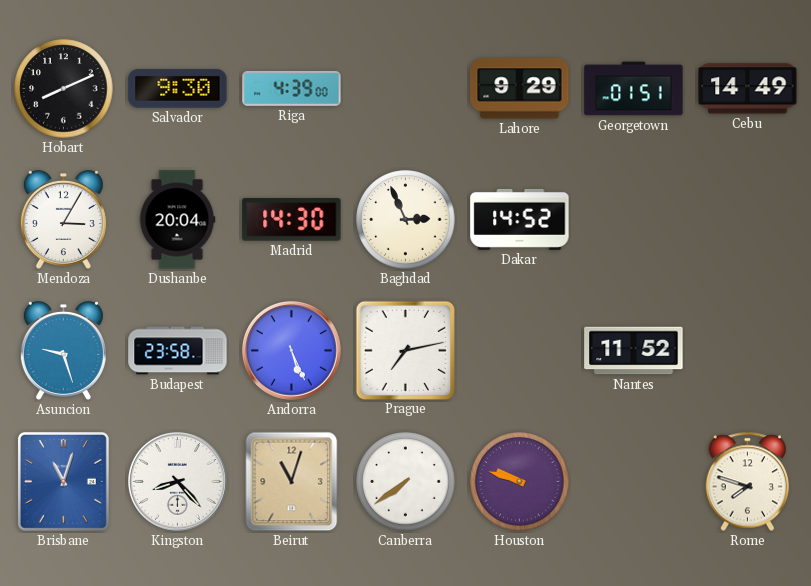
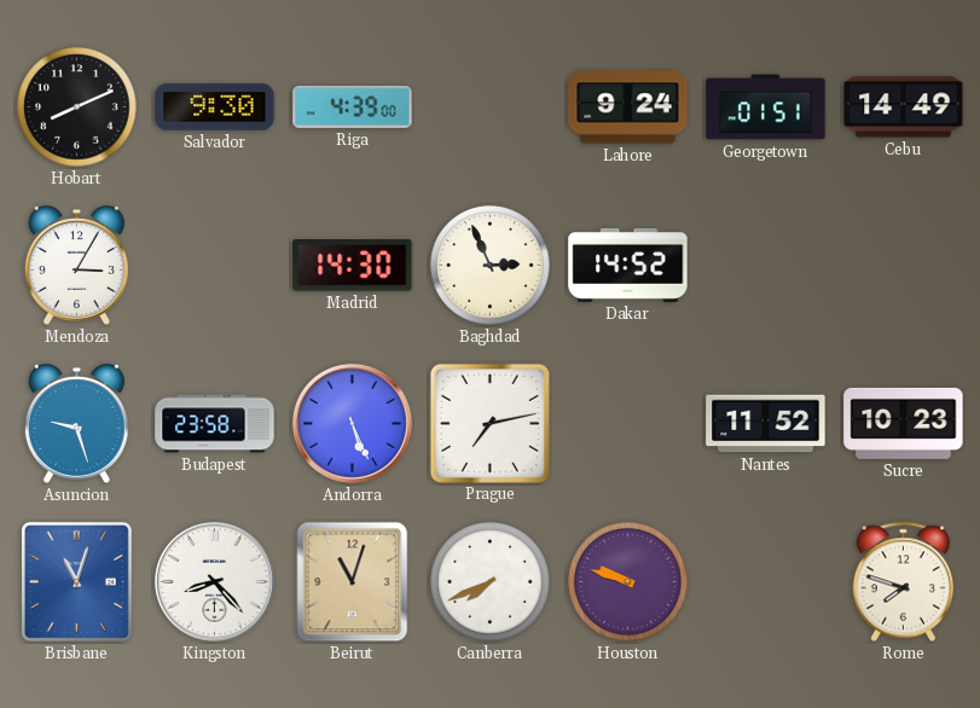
Lahore: 9:29 -> 9:24
Dushanbe: 20:04 -> none
Sucre: none -> 10:23
Canberra: 7:39 -> 7:41
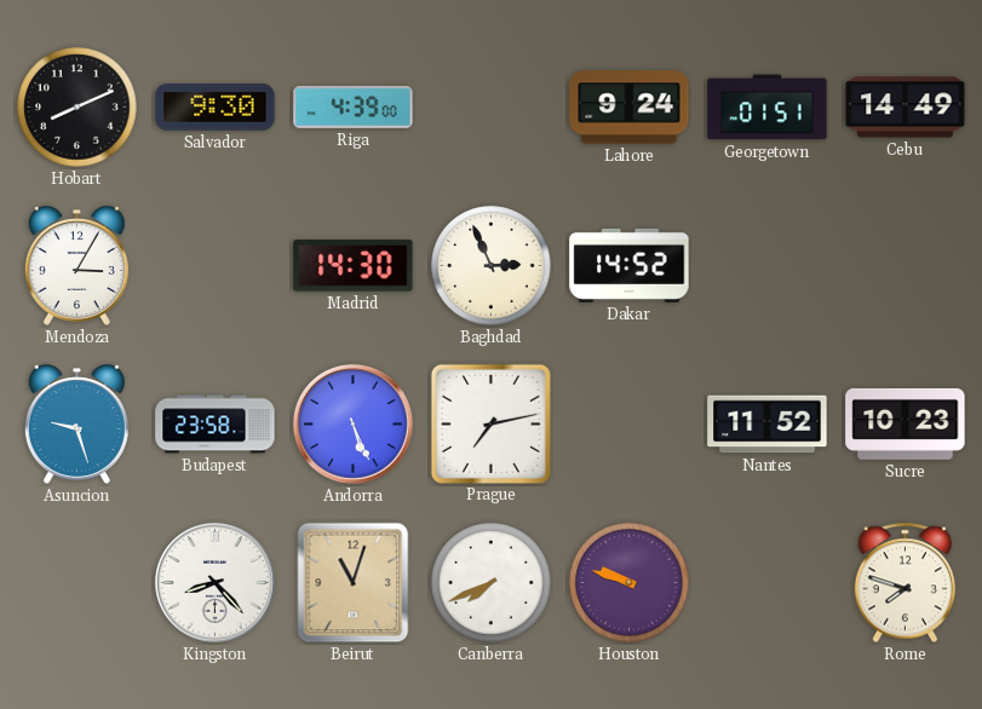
Brisbane: 11:03 -> none
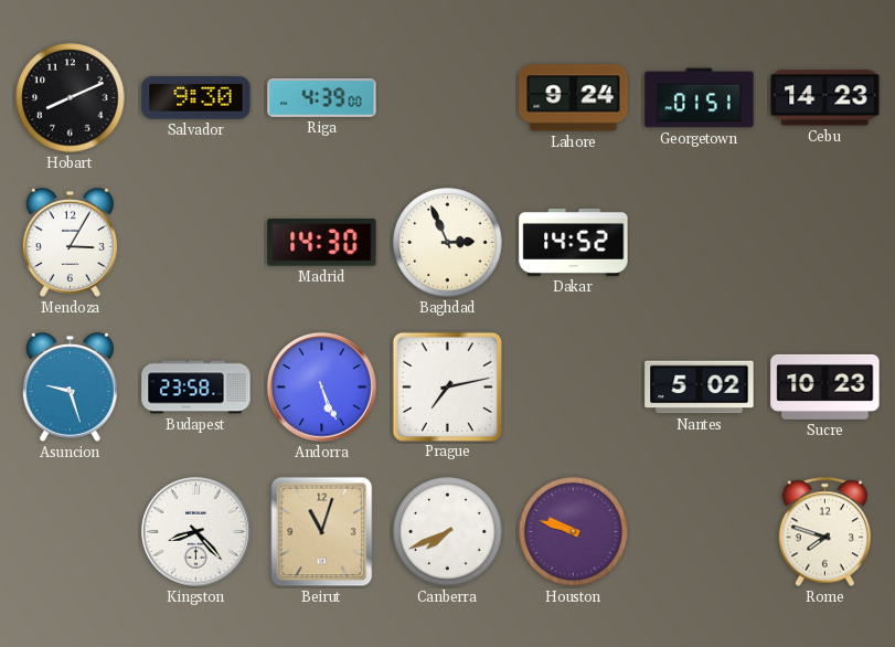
Cebu: 14:49 -> 14:23
Nantes: 11:52 -> 5:02
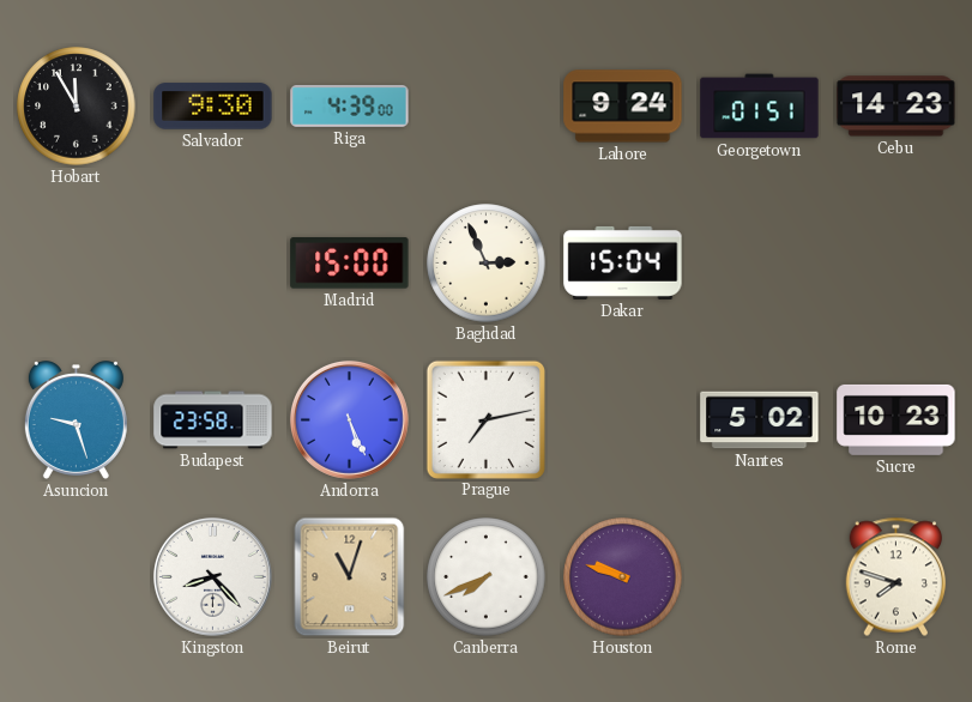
Hobart: 8:11 -> 11:55
Mendoza: 3:05 -> none
Madrid: 14:30 -> 15:00
Dakar: 14:52 -> 15:04
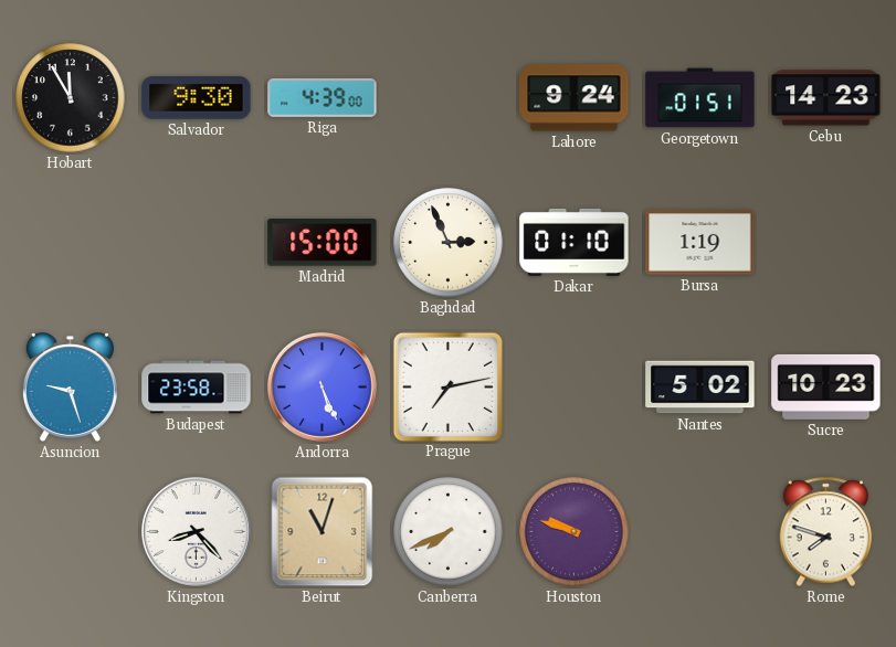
Dakar: 15:04 -> 01:10
Bursa: none -> 1:19
